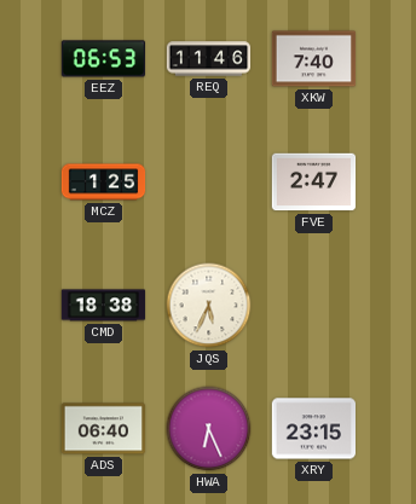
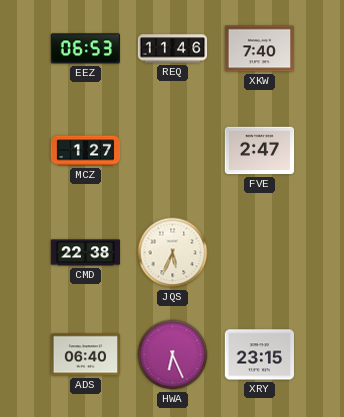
MCZ: 1:25 -> 1:27
CMD: 18:38 -> 22:38
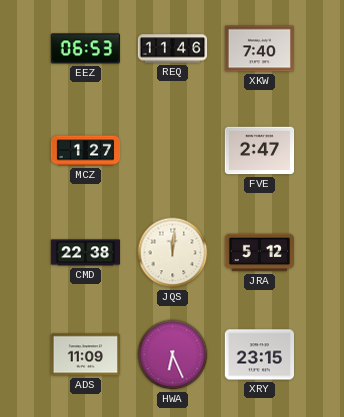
JQS: 5:34 -> 12:01
JRA: none -> 5:12
ADS: 06:40 -> 11:09
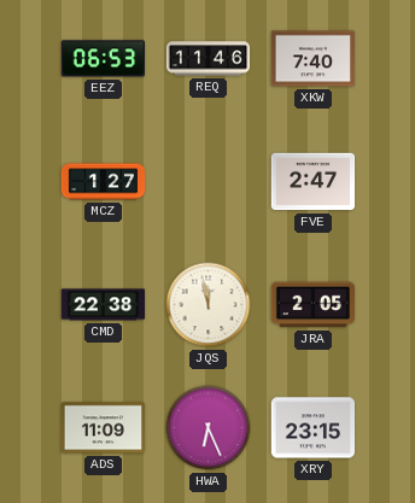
JQS: 12:01 -> 11:58
JRA: 5:12 -> 2:05
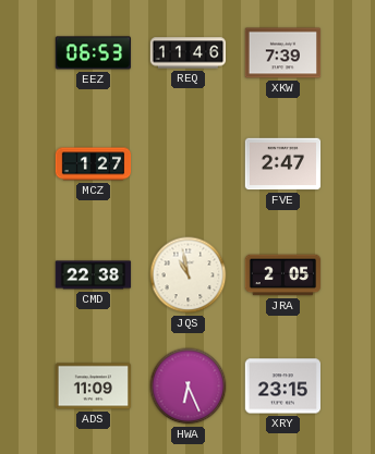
XKW: 7:40 -> 7:39
JQS: 11:58 -> 10:58
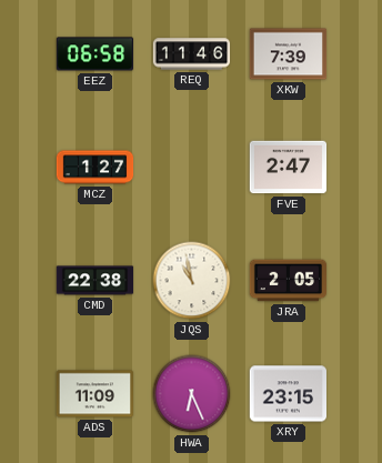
EEZ: 06:53 -> 06:58
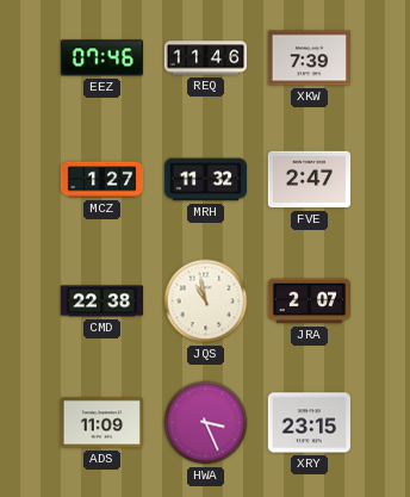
EEZ: 06:58 -> 07:46
MRH: none -> 11:32
JRA: 2:05 -> 2:07
HWA: 6:26 -> 3:26
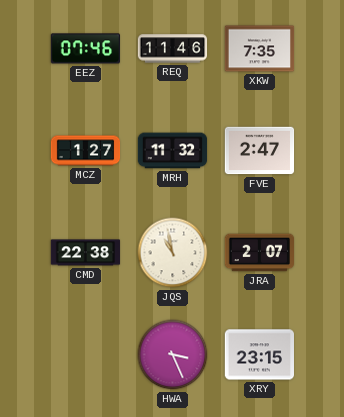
XKW: 7:39 -> 7:35
ADS: 11:09 -> none
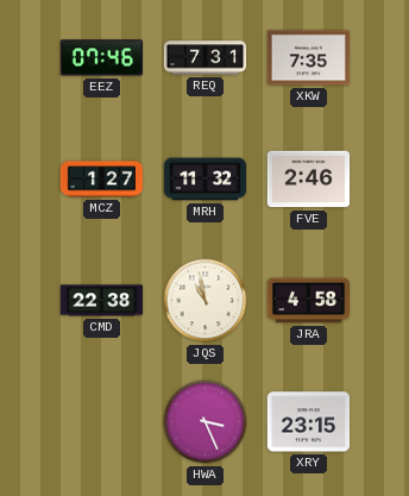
REQ: 11:46 -> 7:31
FVE: 2:47 -> 2:46
JRA: 2:07 -> 4:58
